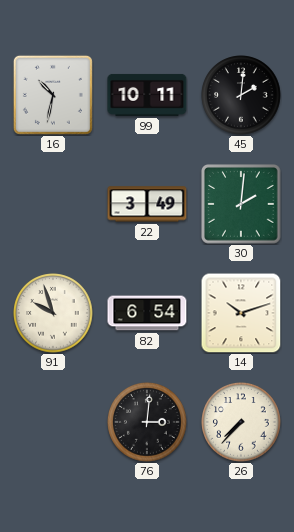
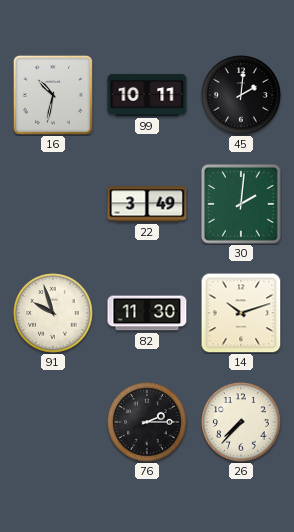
82: 6:54 -> 11:30
76: 3:01 -> 2:15
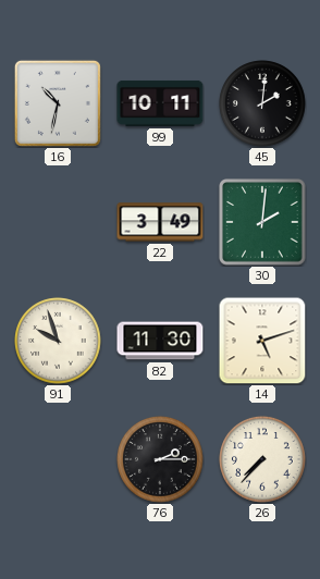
14: 10:12 -> 5:12
